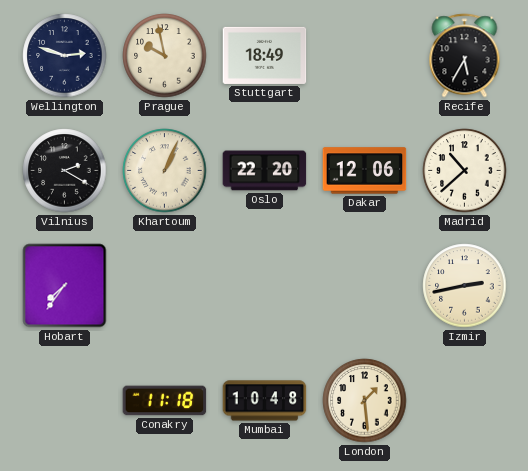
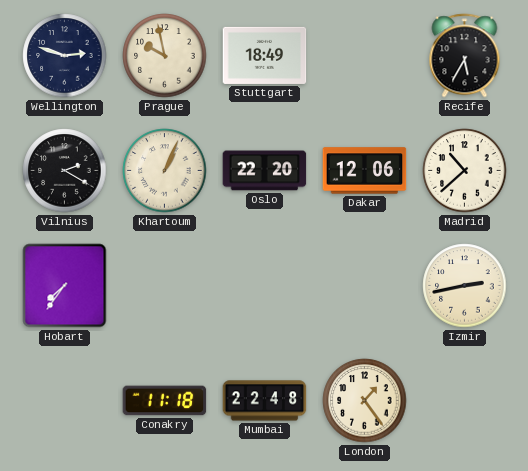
Mumbai: 10:48 -> 22:48
London: 1:29 -> 1:24
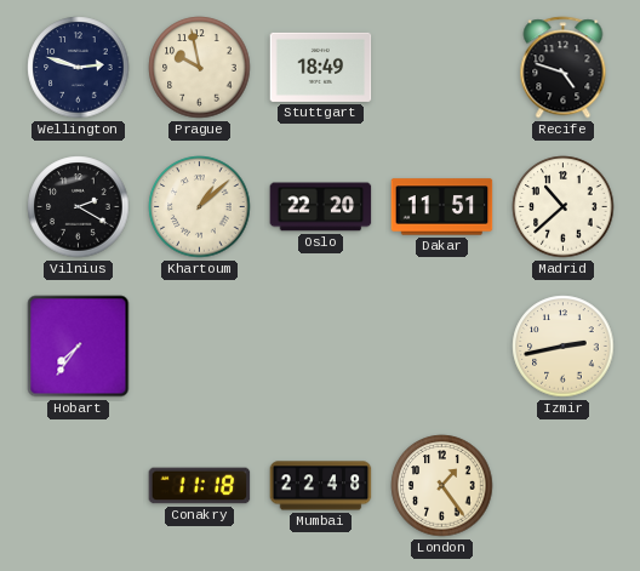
Recife: 5:35 -> 4:48
Khartoum: 1:04 -> 1:08
Dakar: 12:06 -> 11:51
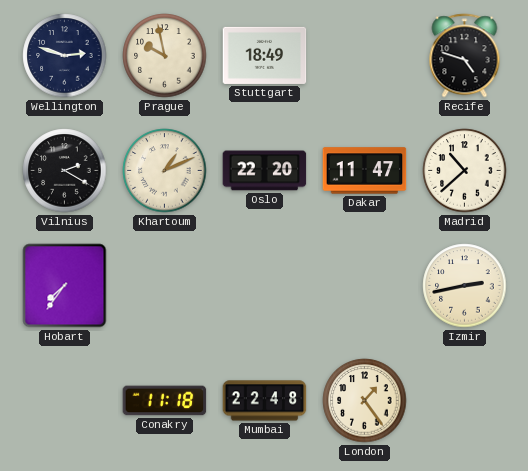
Khartoum: 1:08 -> 1:11
Dakar: 11:51 -> 11:47
